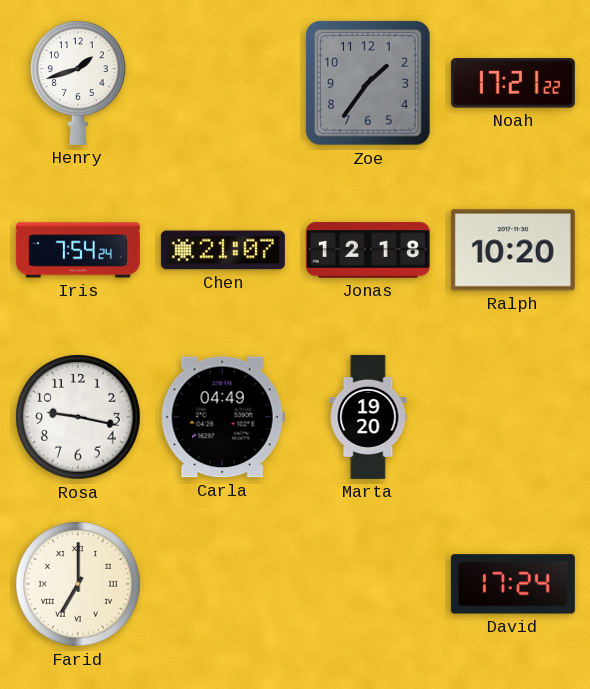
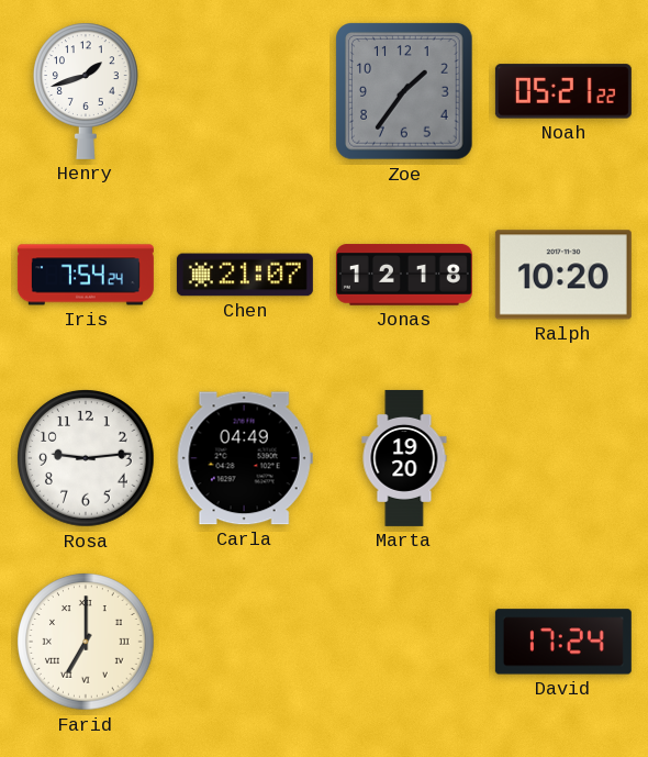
Noah: 17:21 -> 05:21
Rosa: 9:17 -> 9:14
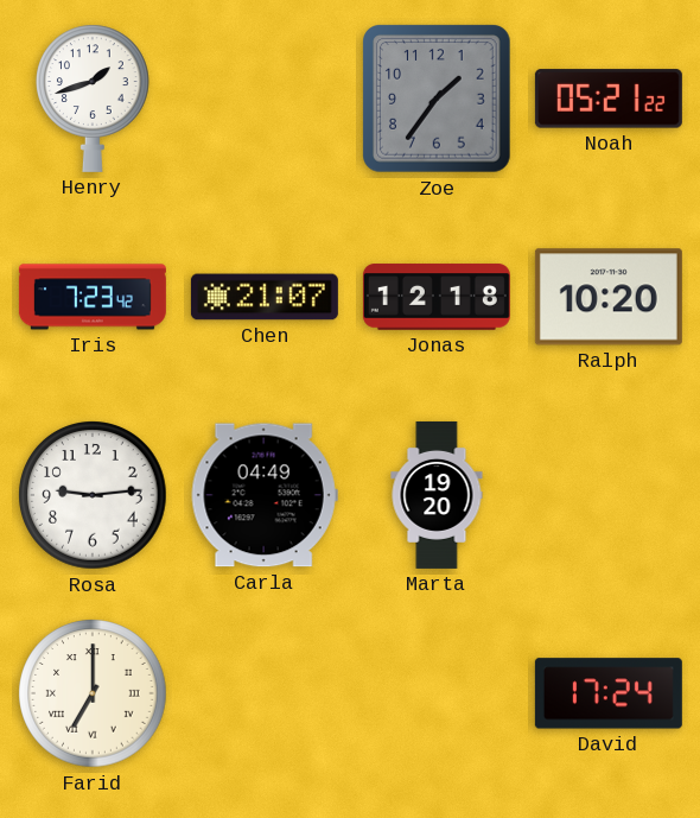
Iris: 7:54 -> 7:23
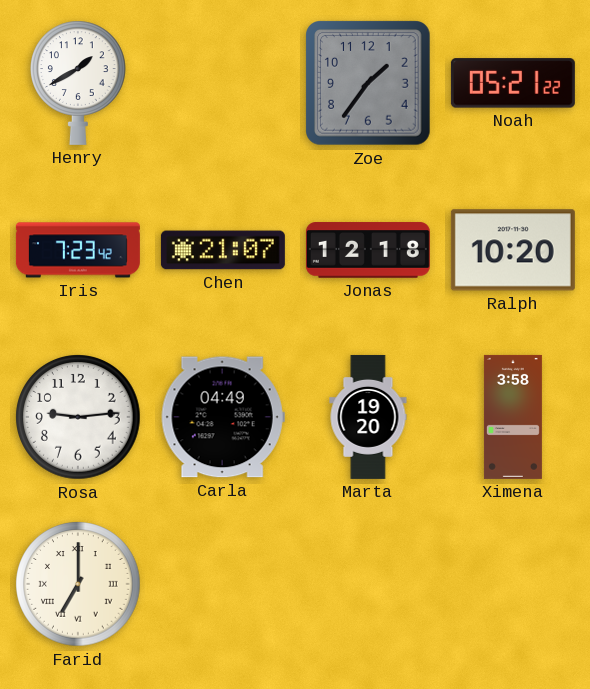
Henry: 1:42 -> 1:40
Ximena: none -> 3:58
David: 17:24 -> none
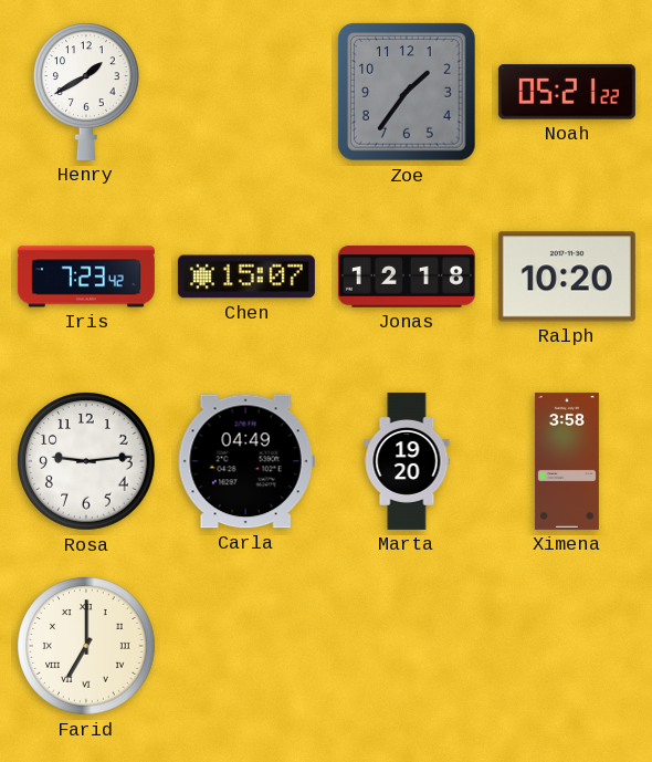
Chen: 21:07 -> 15:07
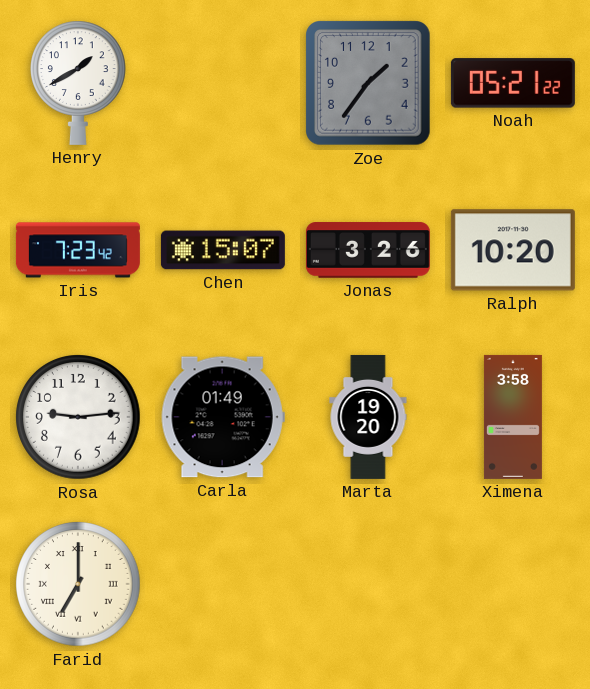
Jonas: 12:18 -> 3:26
Carla: 04:49 -> 01:49
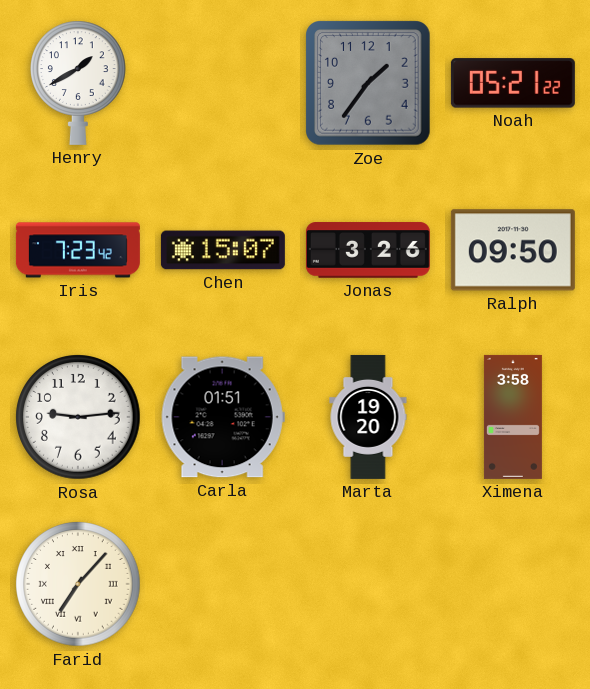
Ralph: 10:20 -> 09:50
Carla: 01:49 -> 01:51
Farid: 7:00 -> 7:07
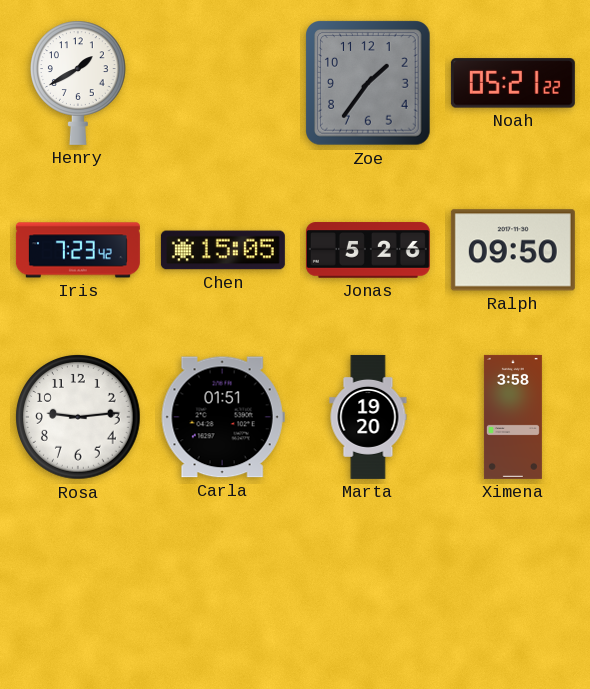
Chen: 15:07 -> 15:05
Jonas: 3:26 -> 5:26
Farid: 7:07 -> none
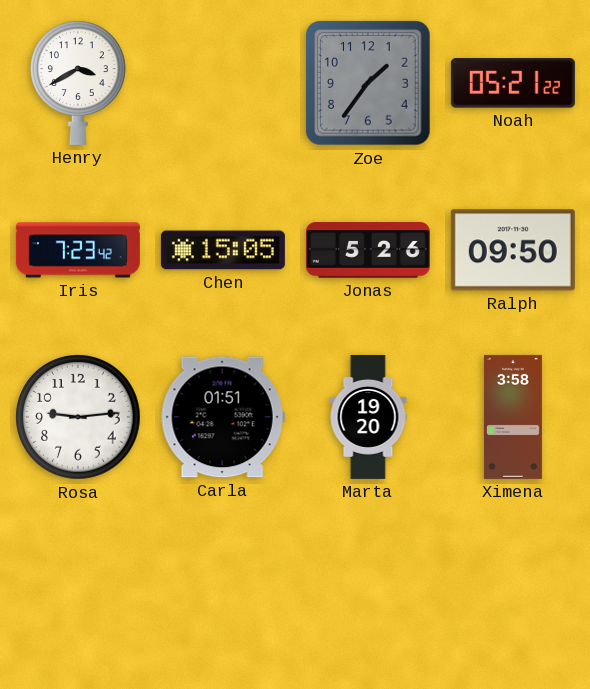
Henry: 1:40 -> 3:40
